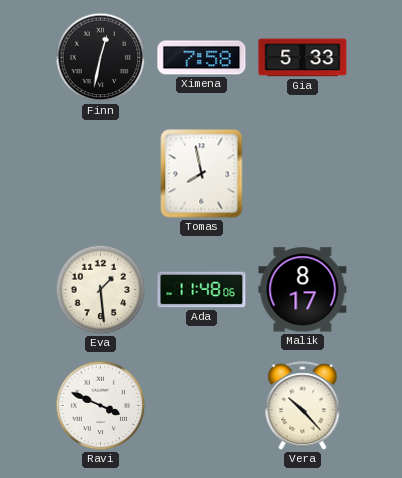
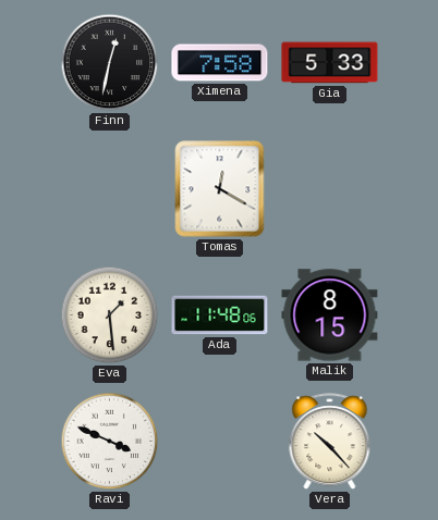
Tomas: 7:58 -> 12:20
Malik: 8:17 -> 8:15
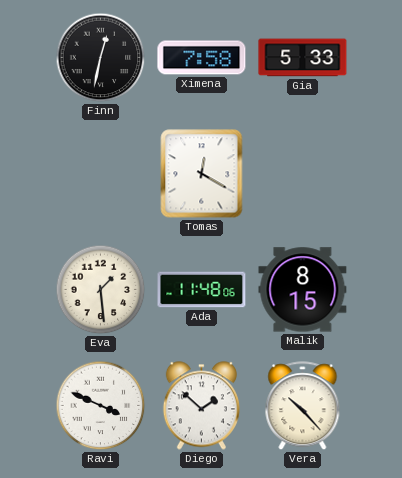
Diego: none -> 1:52
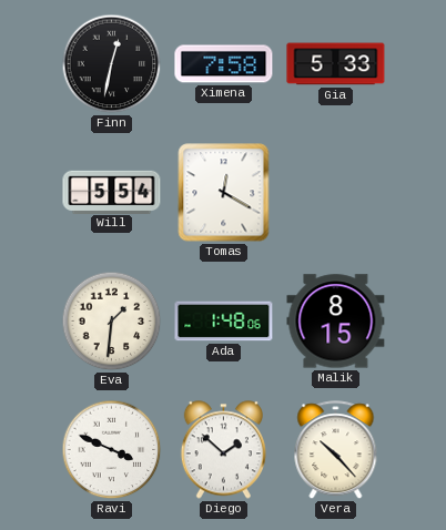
Will: none -> 5:54
Eva: 1:29 -> 1:31
Ada: 11:48 -> 1:48
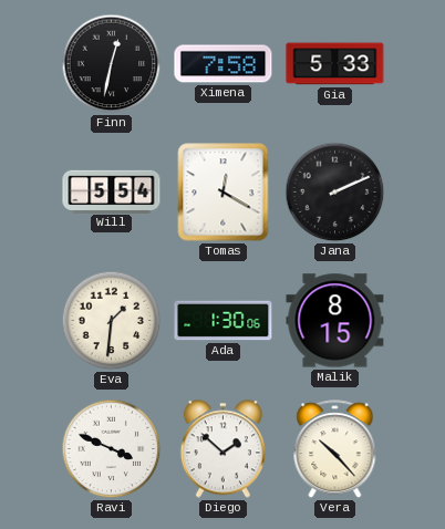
Jana: none -> 2:11
Ada: 1:48 -> 1:30
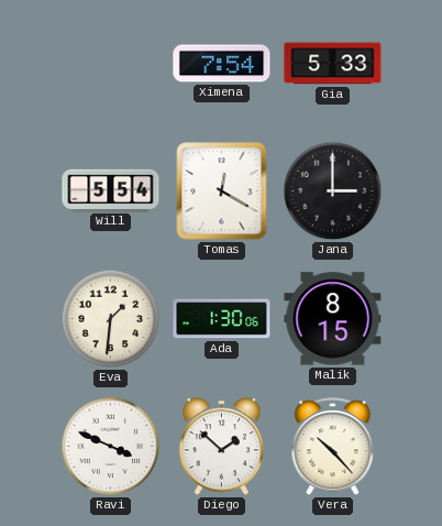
Finn: 12:32 -> none
Ximena: 7:58 -> 7:54
Jana: 2:11 -> 3:00
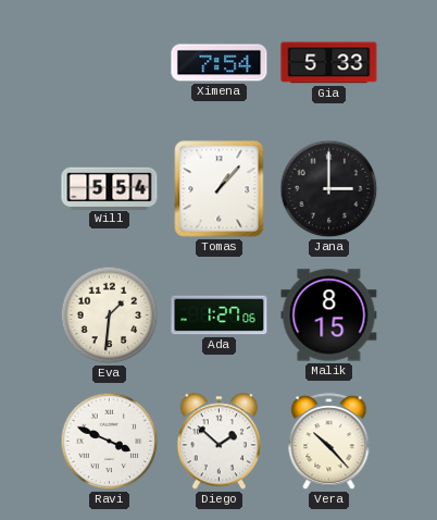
Tomas: 12:20 -> 1:07
Ada: 1:30 -> 1:27
